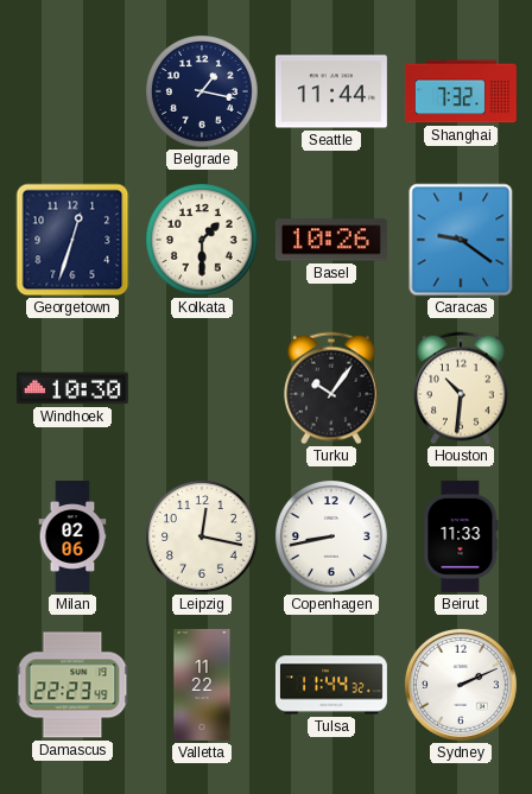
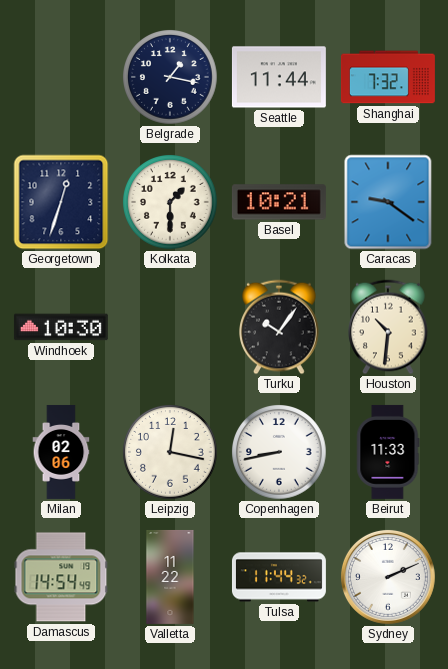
Basel: 10:26 -> 10:21
Damascus: 22:23 -> 14:54
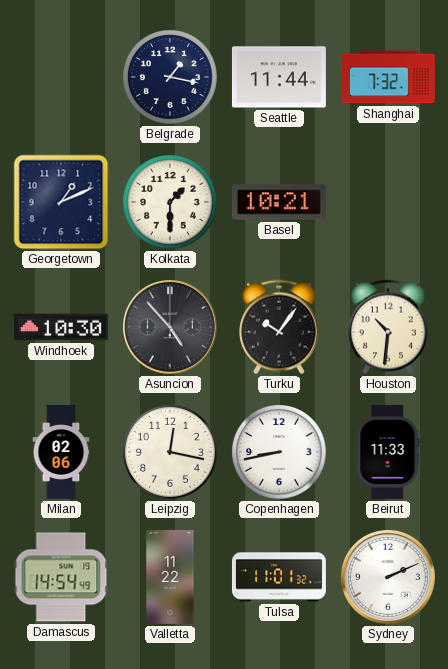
Georgetown: 12:33 -> 1:11
Caracas: 9:21 -> none
Asuncion: none -> 4:53
Tulsa: 11:44 -> 11:01
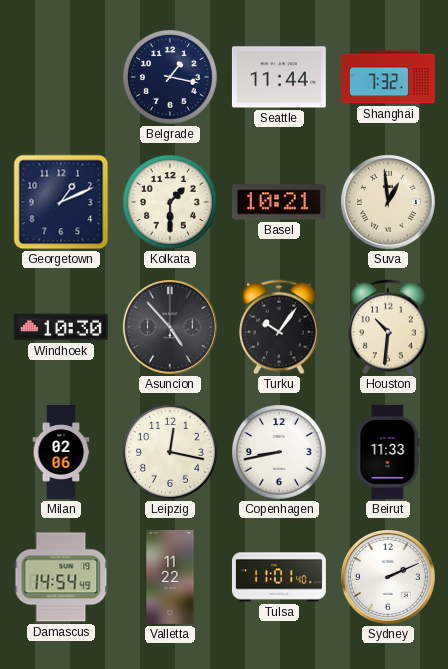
Suva: none -> 12:59
Tulsa: 11:01:32 -> 11:01:40
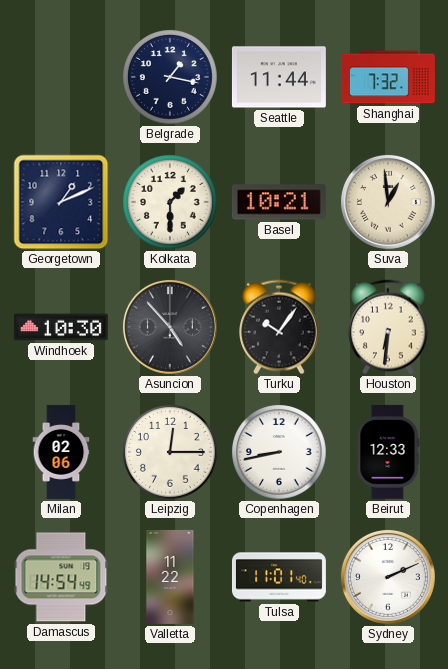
Houston: 10:31 -> 6:31
Leipzig: 12:17 -> 12:15
Beirut: 11:33 -> 12:33
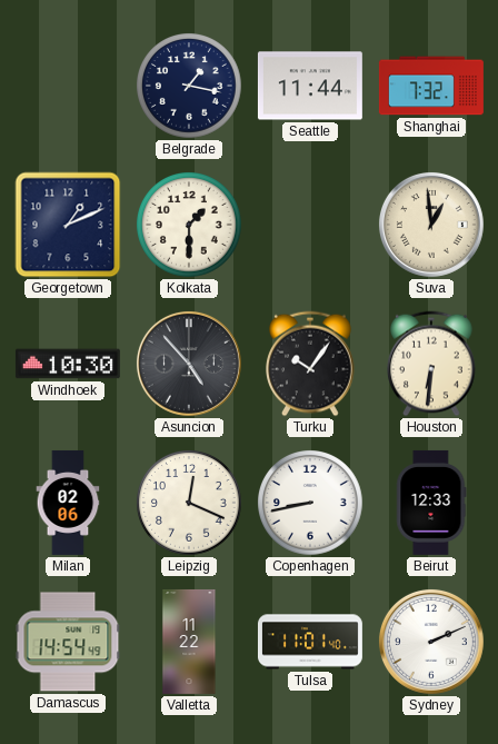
Basel: 10:21 -> none
Leipzig: 12:15 -> 12:19
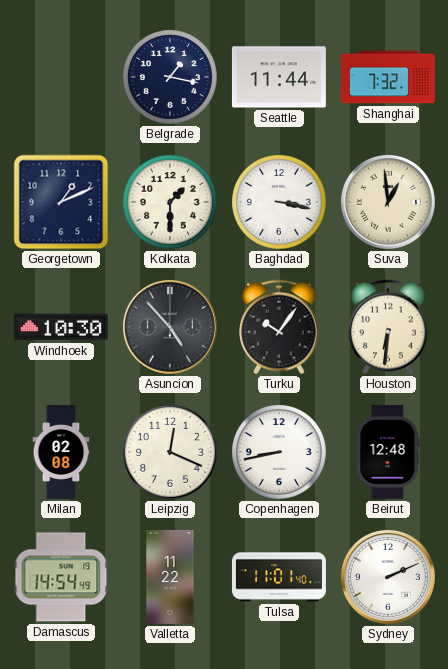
Baghdad: none -> 3:17
Milan: 02:06 -> 02:08
Beirut: 12:33 -> 12:48
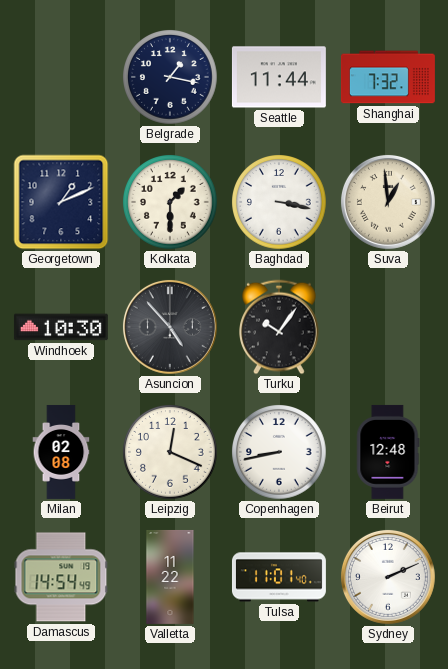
Houston: 6:31 -> none
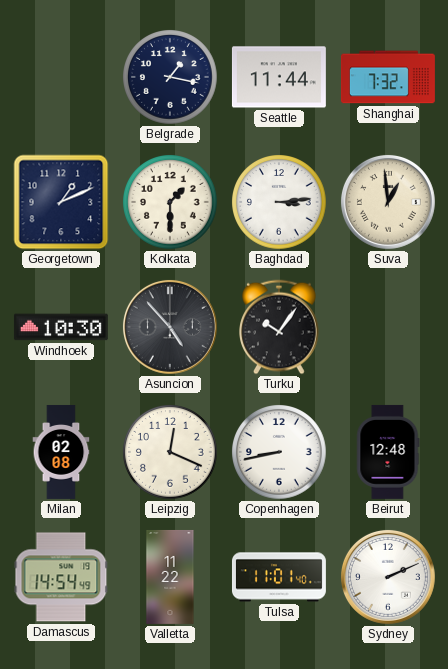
Baghdad: 3:17 -> 3:14
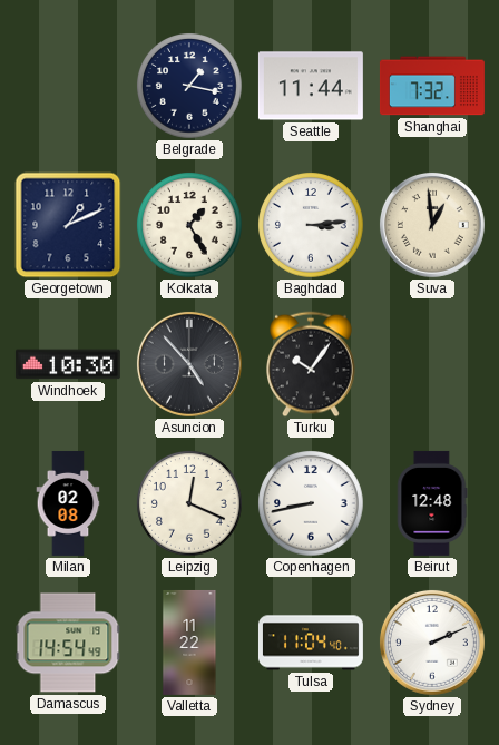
Kolkata: 1:30 -> 1:25
Tulsa: 11:01 -> 11:04
